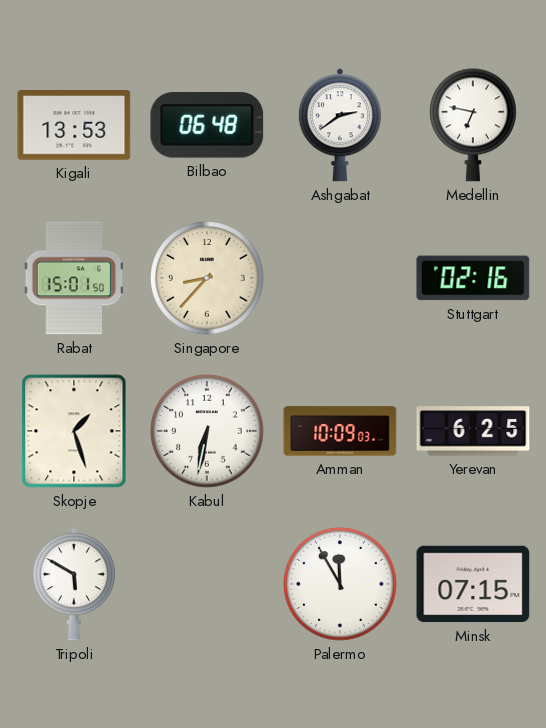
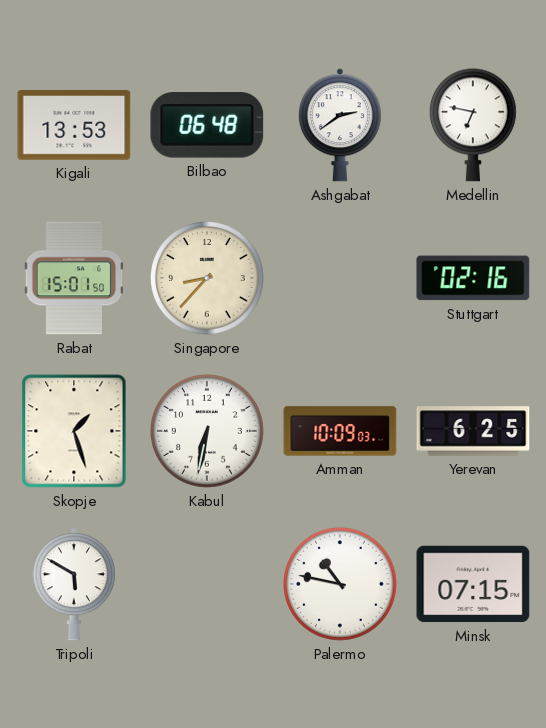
Palermo: 11:55 -> 10:47
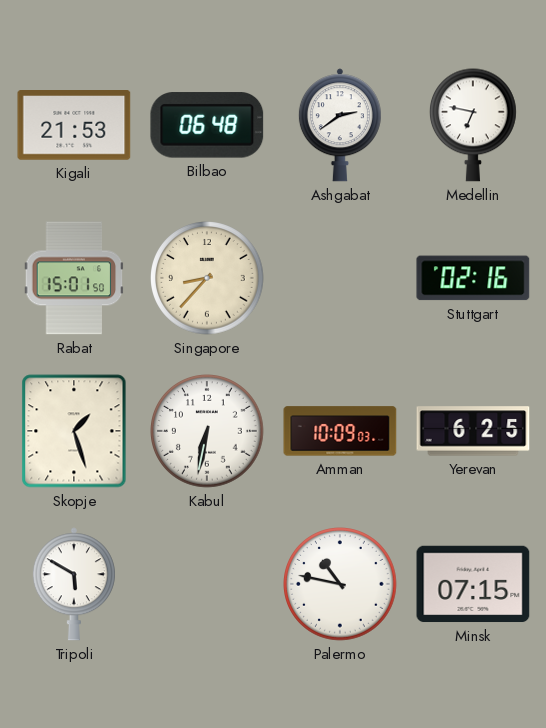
Kigali: 13:53 -> 21:53
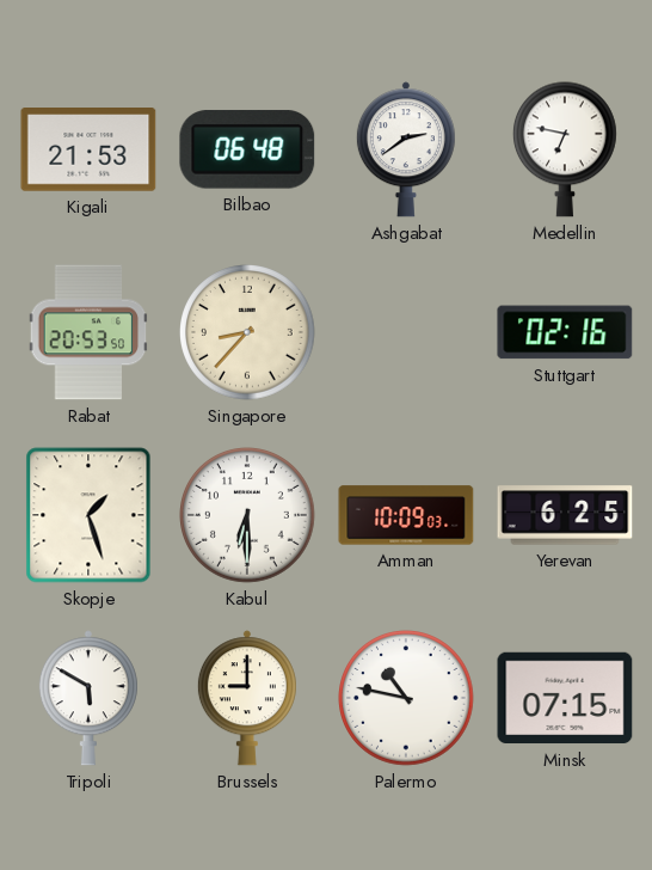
Rabat: 15:01 -> 20:53
Kabul: 6:32 -> 6:30
Brussels: none -> 9:00
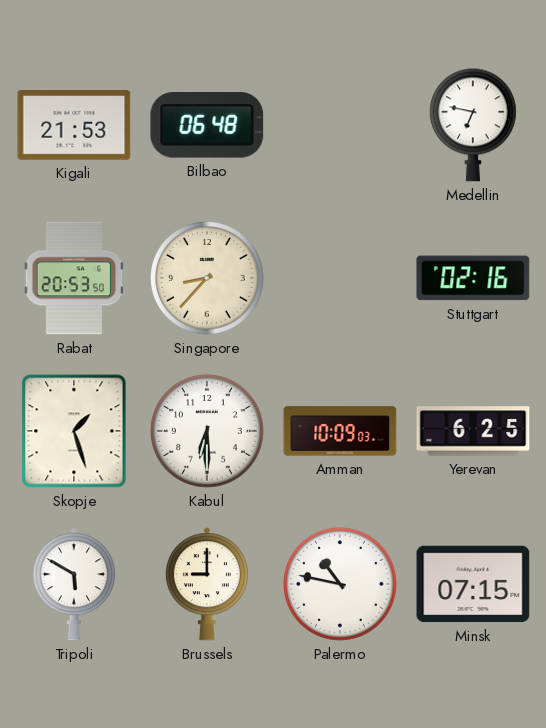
Ashgabat: 2:39 -> none
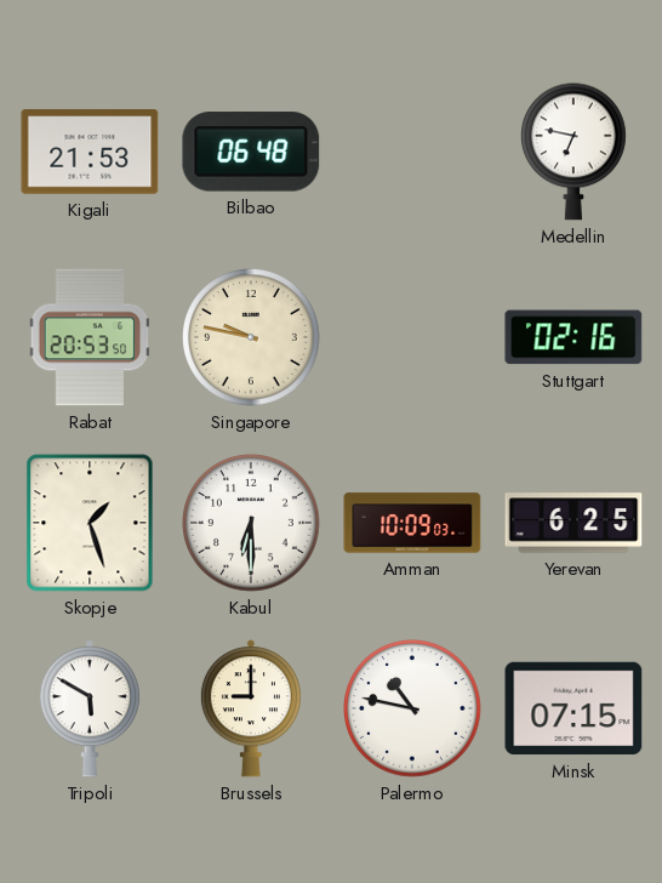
Singapore: 8:37 -> 9:47
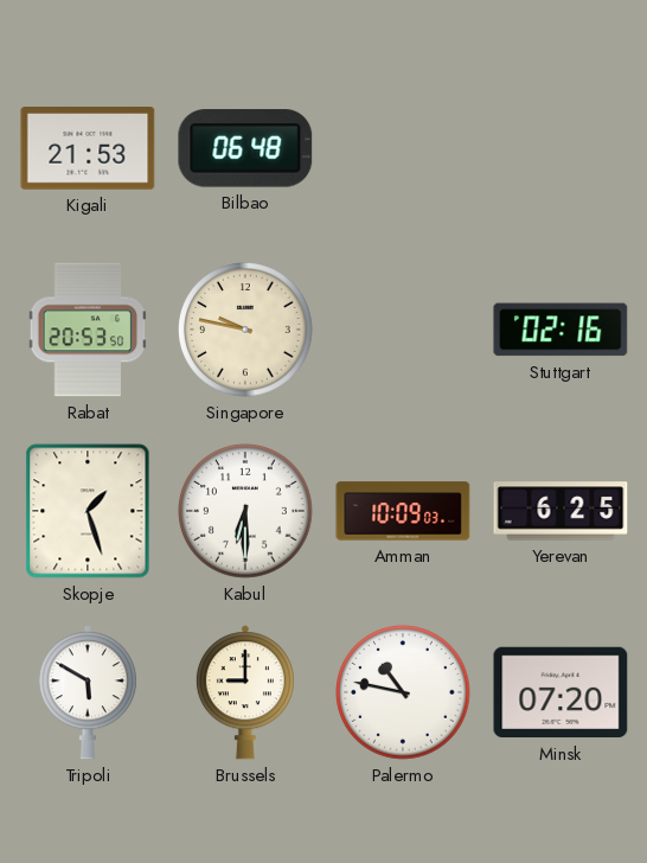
Medellin: 6:47 -> none
Minsk: 07:15 -> 07:20
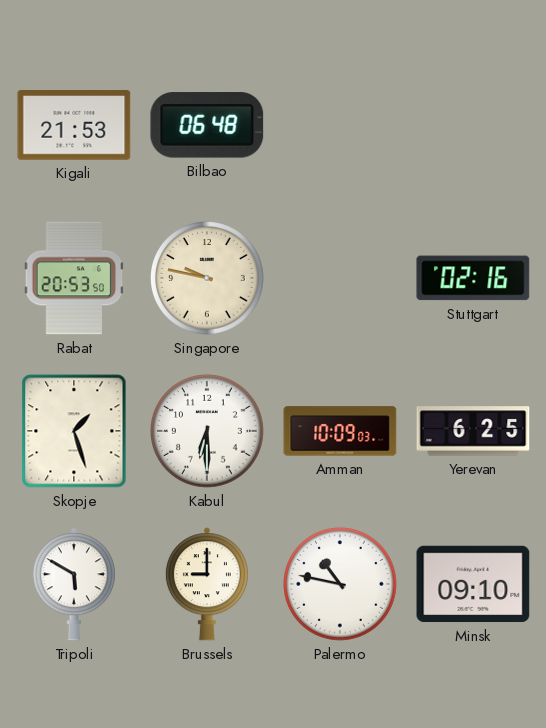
Minsk: 07:20 -> 09:10
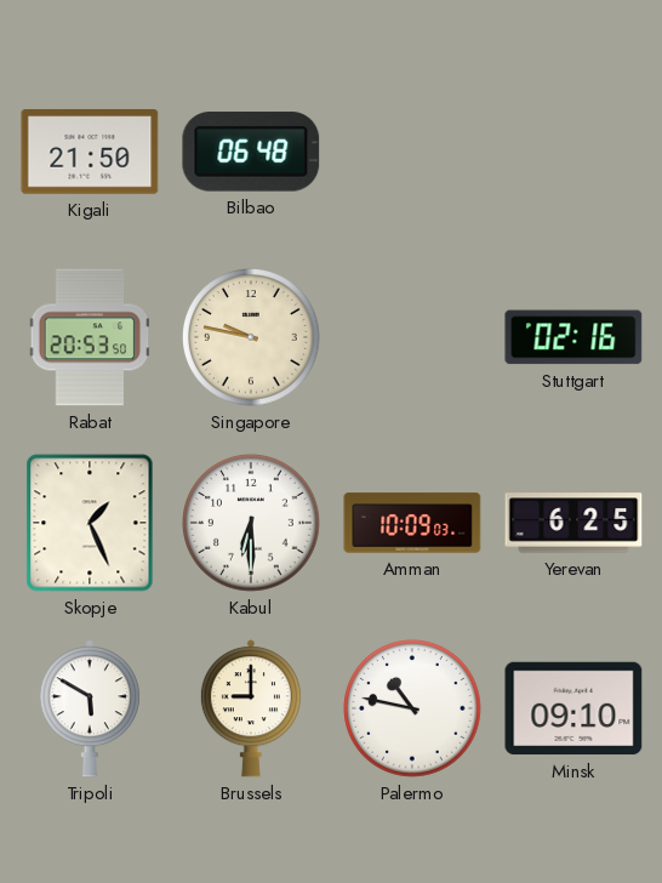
Kigali: 21:53 -> 21:50
Skopje: 1:27 -> 1:26
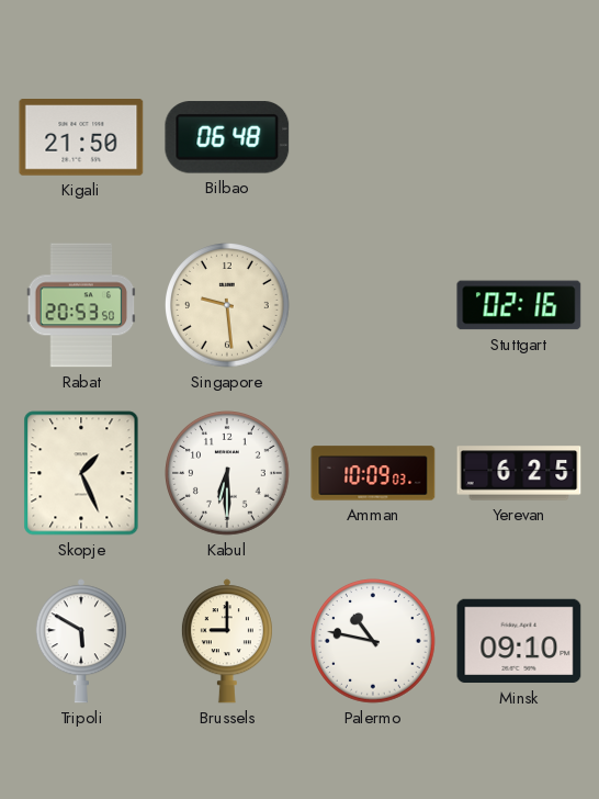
Singapore: 9:47 -> 9:29
